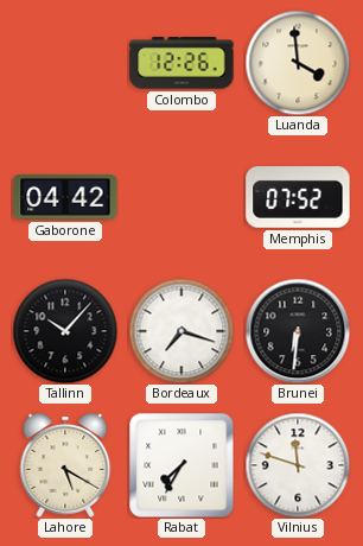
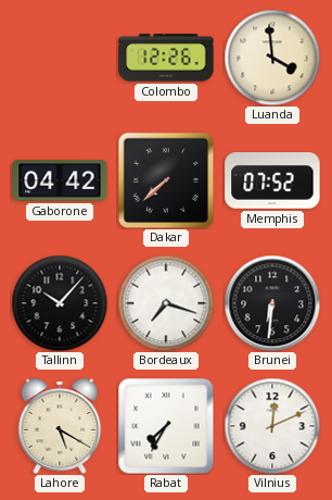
Dakar: none -> 7:38
Vilnius: 11:48 -> 12:11
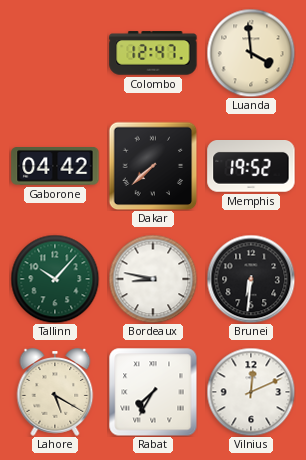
Colombo: 12:26 -> 12:47
Memphis: 07:52 -> 19:52
Tallinn dial: black -> green
Bordeaux: 7:18 -> 8:47
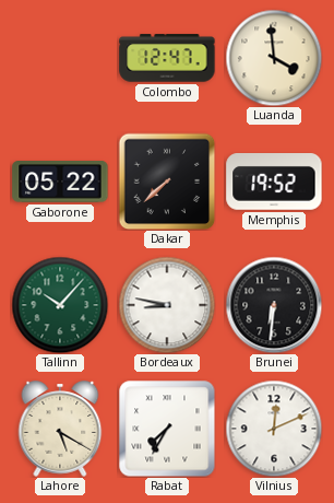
Gaborone: 04:42 -> 05:22
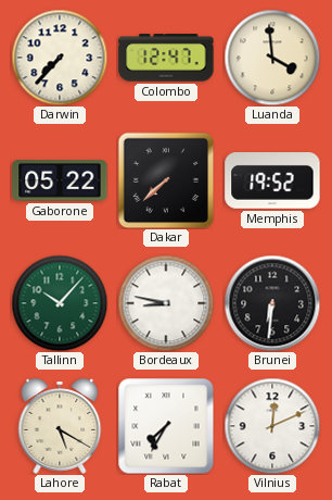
Darwin: none -> 7:37
